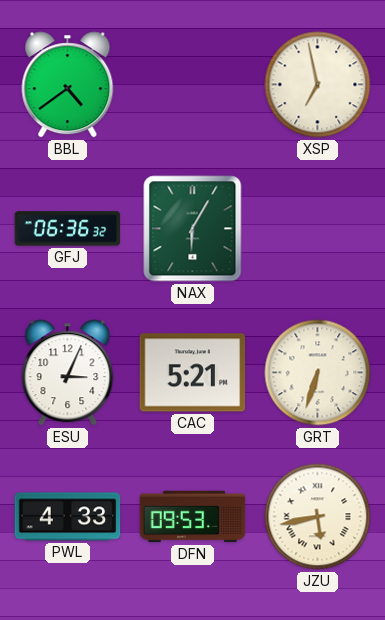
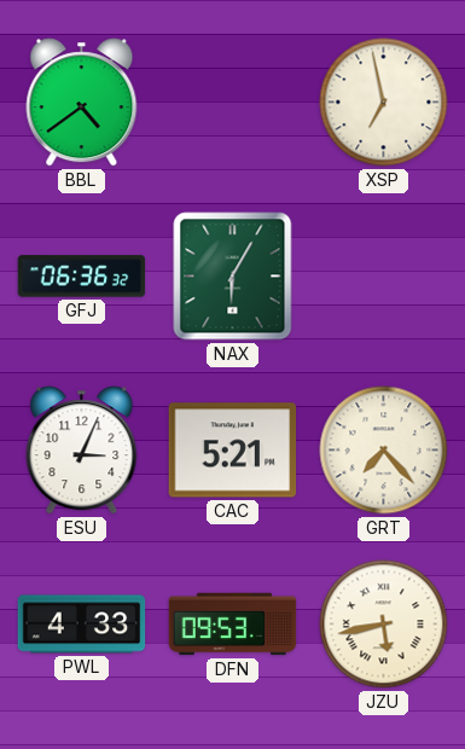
GRT: 6:33 -> 7:23
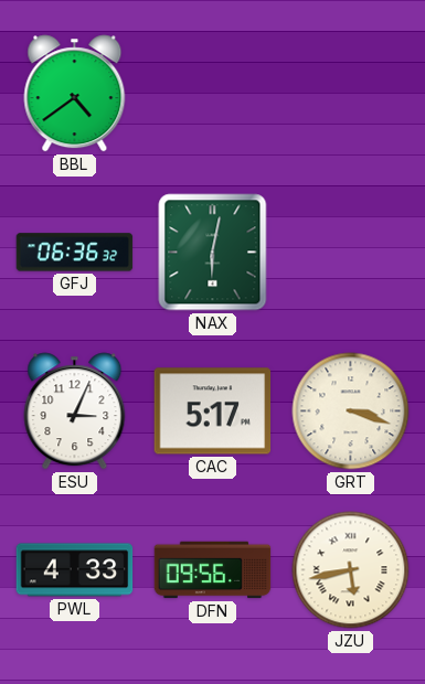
XSP: 6:58 -> none
NAX: 6:05 -> 6:02
CAC: 5:21 -> 5:17
GRT: 7:23 -> 3:18
DFN: 09:53 -> 09:56
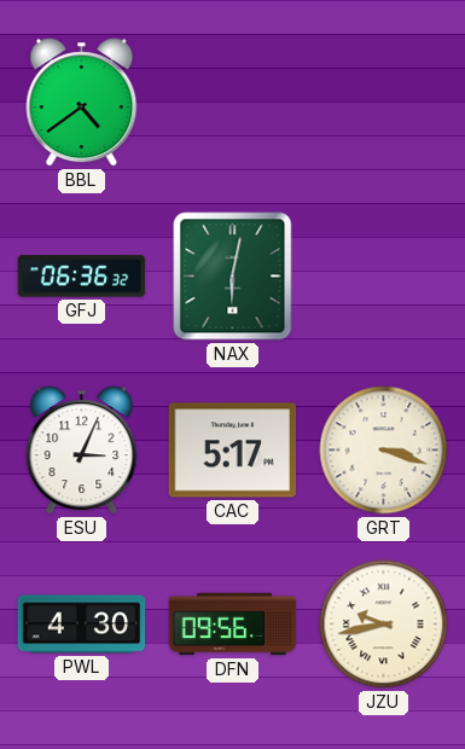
PWL: 4:33 -> 4:30
JZU: 5:43 -> 9:43
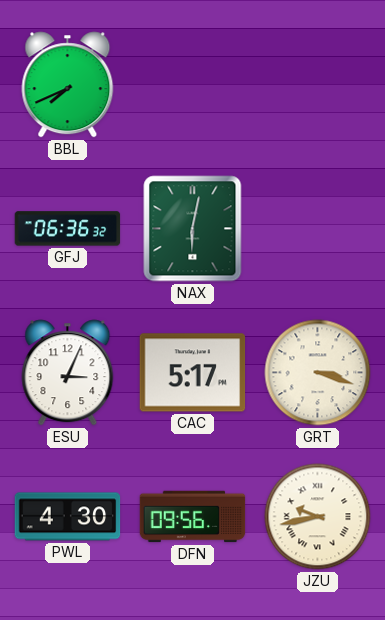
BBL: 4:39 -> 7:41
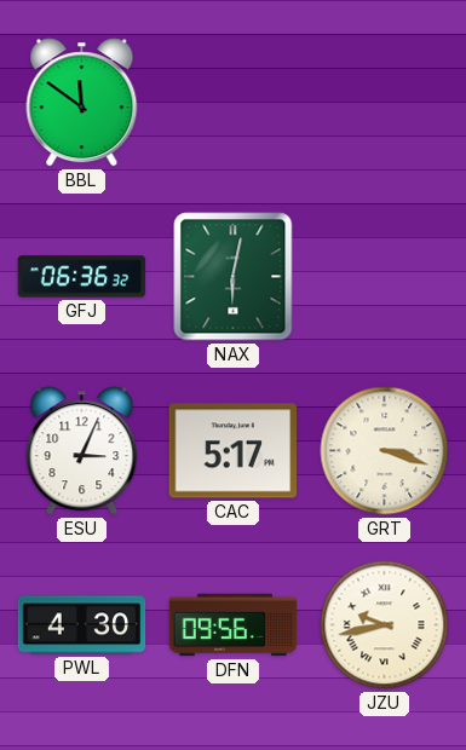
BBL: 7:41 -> 11:51
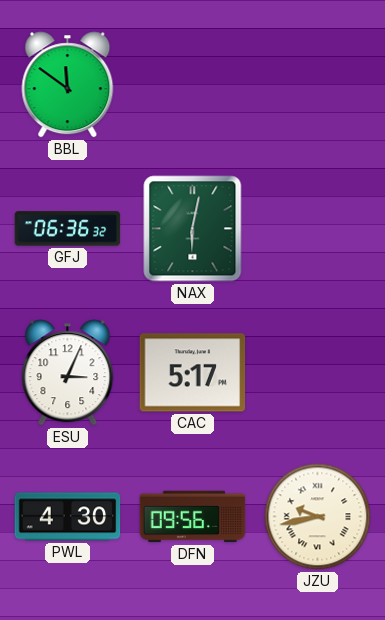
GRT: 3:18 -> none
